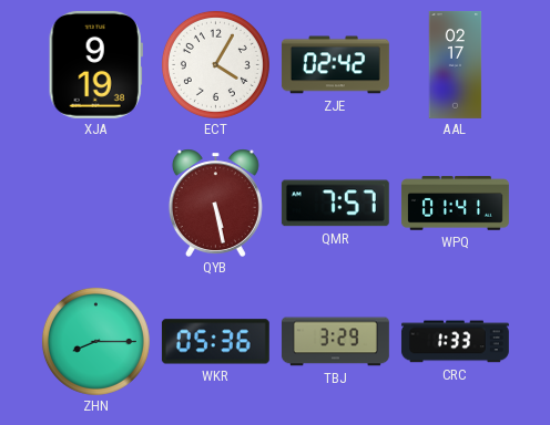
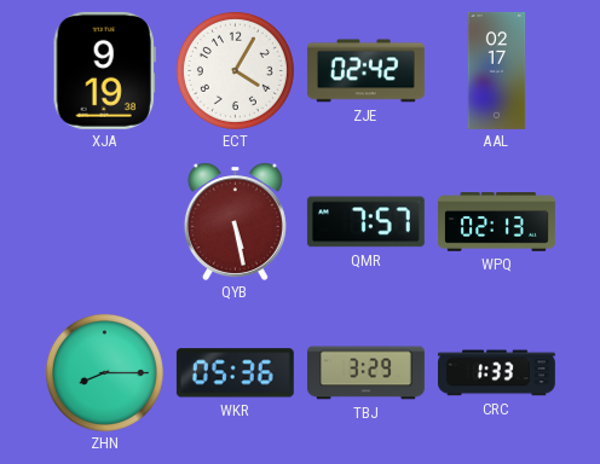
WPQ: 01:41 -> 02:13
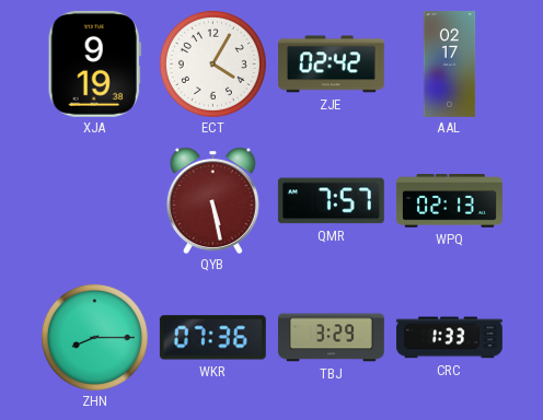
WKR: 05:36 -> 07:36
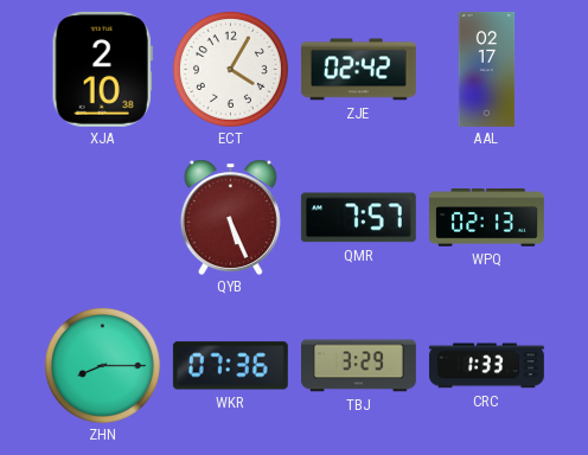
XJA: 9:19 -> 2:10
QYB: 5:28 -> 5:26
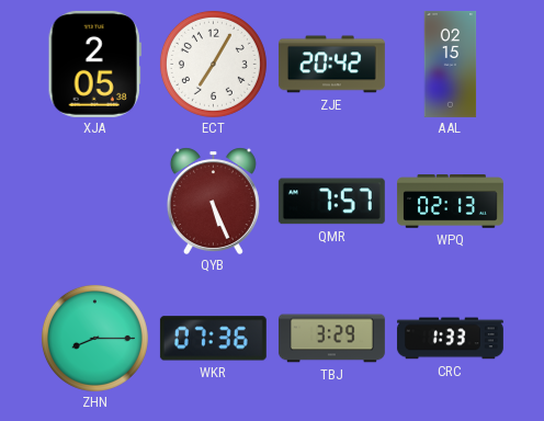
XJA: 2:10 -> 2:05
ECT: 4:05 -> 7:05
ZJE: 02:42 -> 20:42
AAL: 02:17 -> 02:15
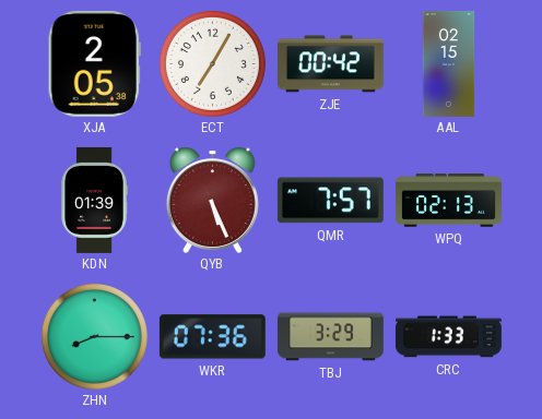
ZJE: 20:42 -> 00:42
KDN: none -> 01:39
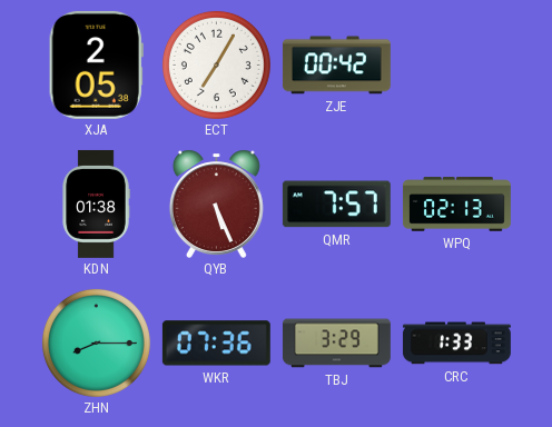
AAL: 02:15 -> none
KDN: 01:39 -> 01:38
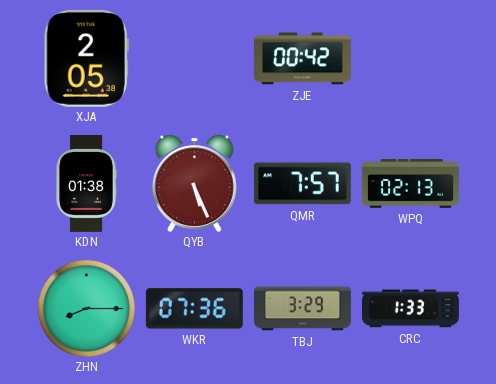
ECT: 7:05 -> none
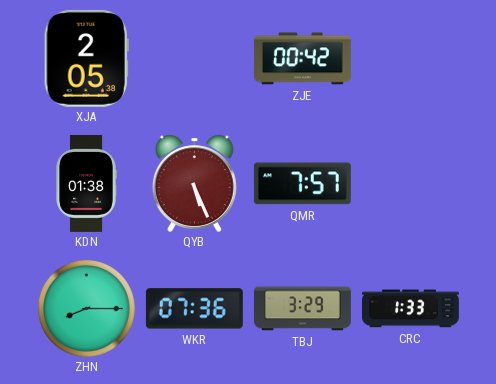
WPQ: 02:13 -> none
